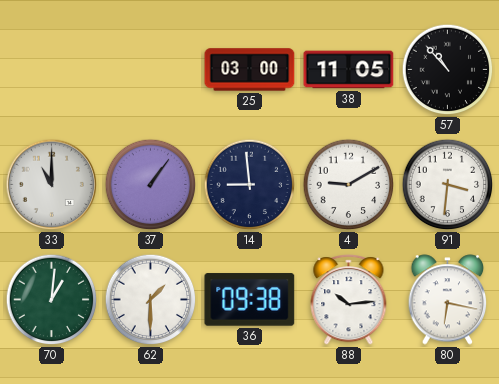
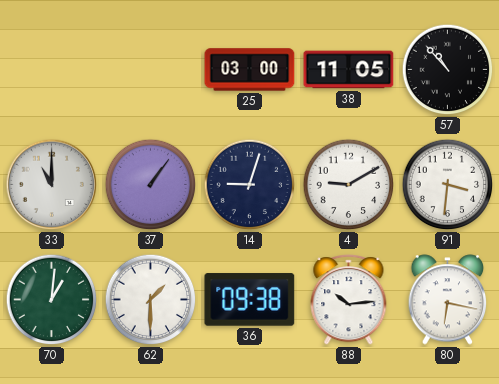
14: 8:59 -> 9:03
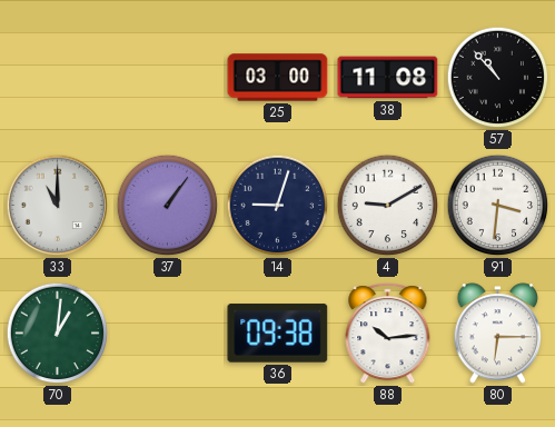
38: 11:05 -> 11:08
62: 1:30 -> none
80: 6:17 -> 6:15
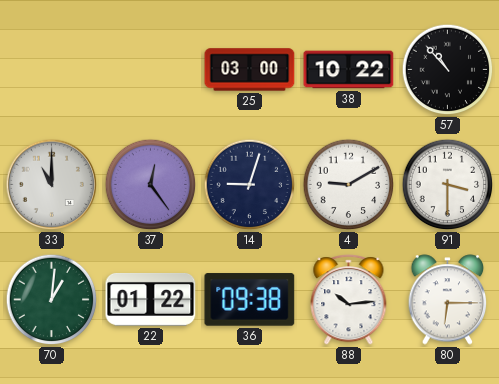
38: 11:08 -> 10:22
37: 1:06 -> 12:24
91: 3:31 -> 3:30
22: none -> 01:22
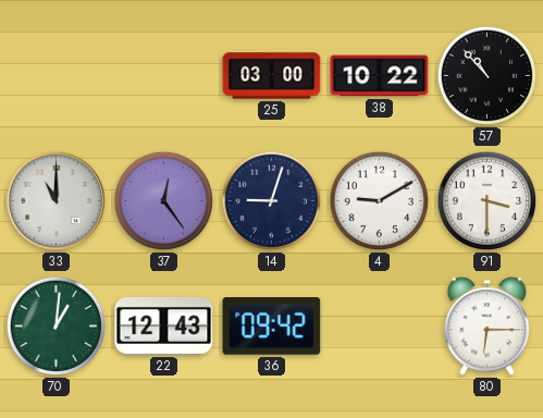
22: 01:22 -> 12:43
36: 09:38 -> 09:42
88: 10:14 -> none
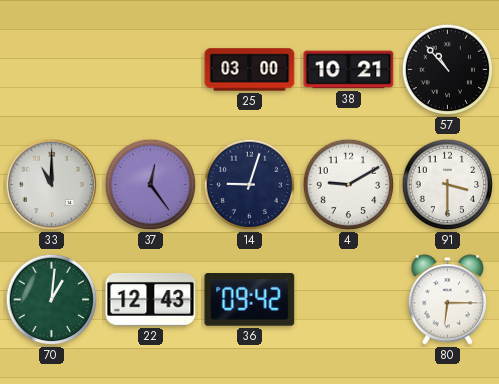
38: 10:22 -> 10:21
